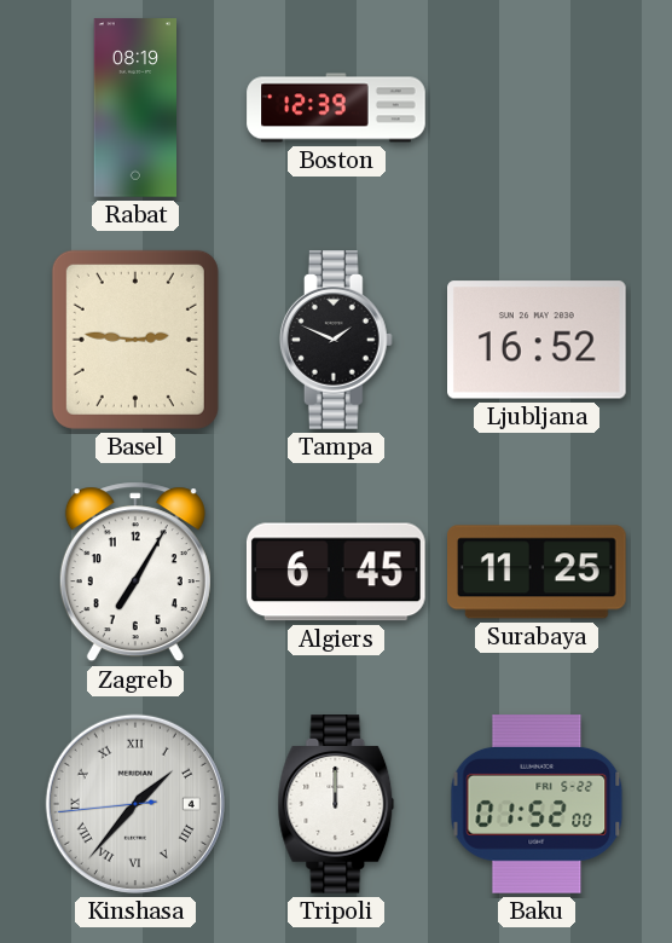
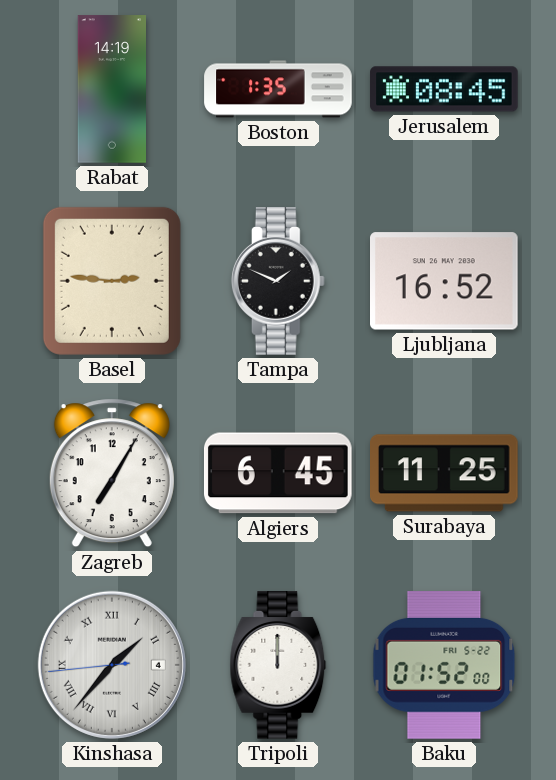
Rabat: 08:19 -> 14:19
Boston: 12:39 -> 1:35
Jerusalem: none -> 08:45
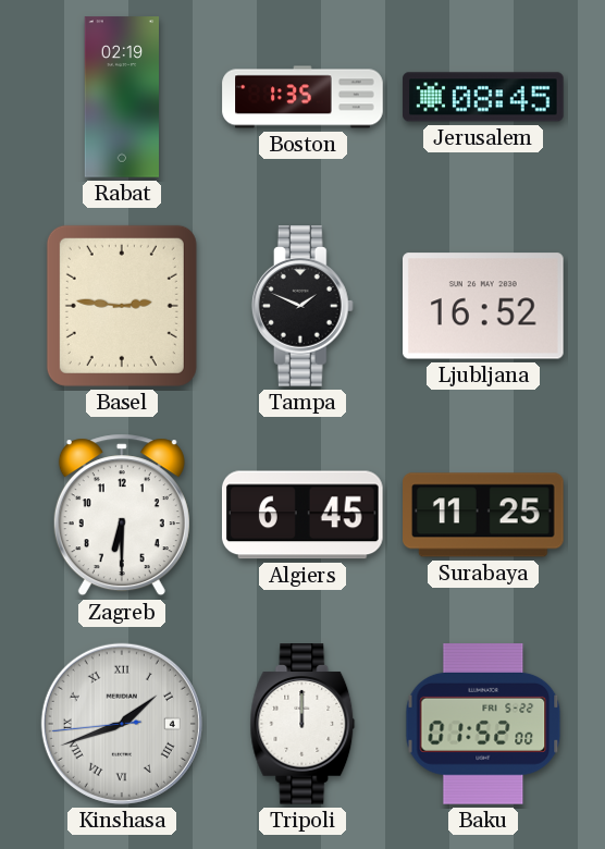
Rabat: 14:19 -> 02:19
Zagreb: 7:05 -> 6:30
Kinshasa: 1:36 -> 1:41
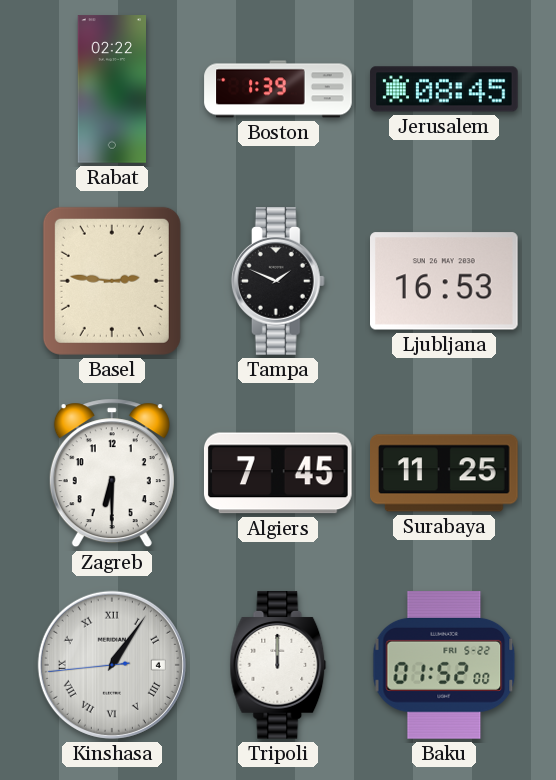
Rabat: 02:19 -> 02:22
Boston: 1:35 -> 1:39
Ljubljana: 16:52 -> 16:53
Algiers: 6:45 -> 7:45
Kinshasa: 1:41 -> 1:05
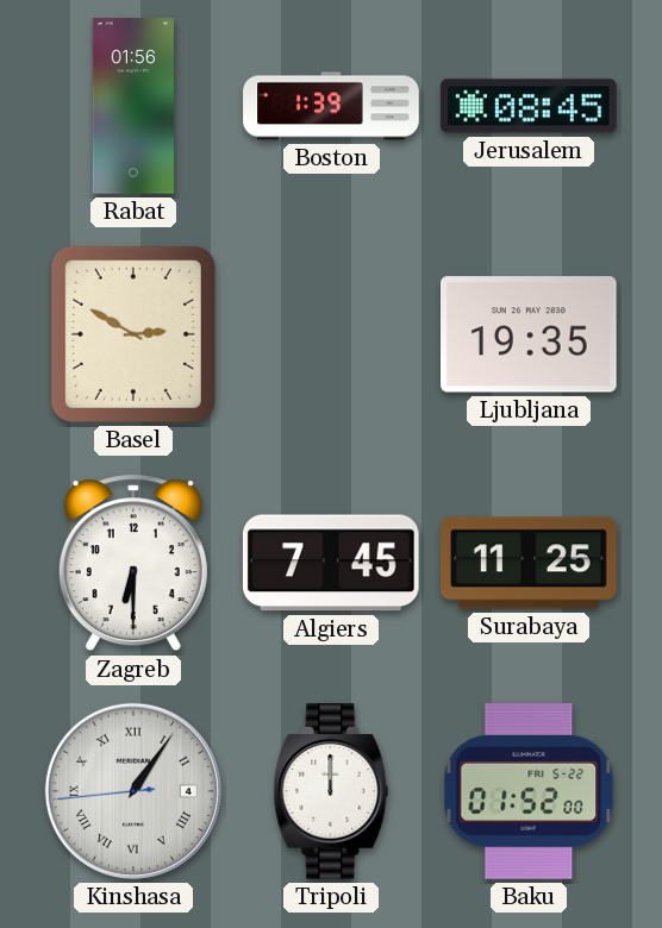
Rabat: 02:22 -> 01:56
Basel: 2:46 -> 2:50
Tampa: 1:49 -> none
Ljubljana: 16:53 -> 19:35
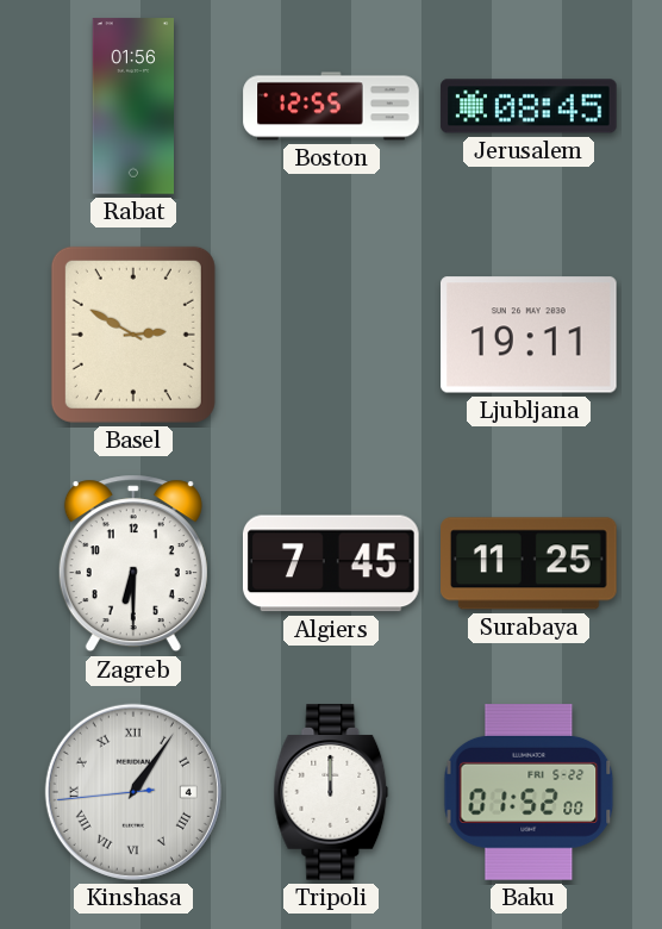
Boston: 1:39 -> 12:55
Ljubljana: 19:35 -> 19:11
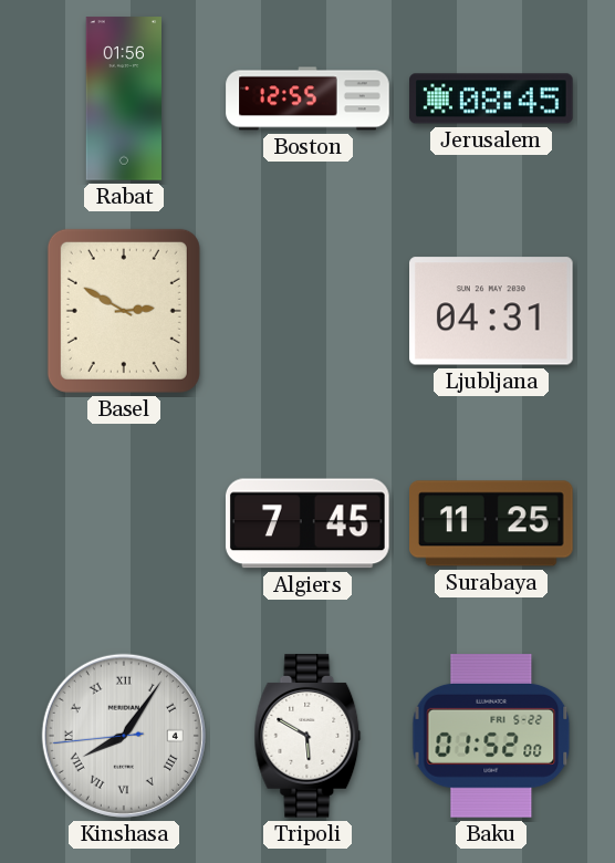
Ljubljana: 19:11 -> 04:31
Zagreb: 6:30 -> none
Kinshasa: 1:05 -> 8:05
Tripoli: 12:00 -> 5:50
